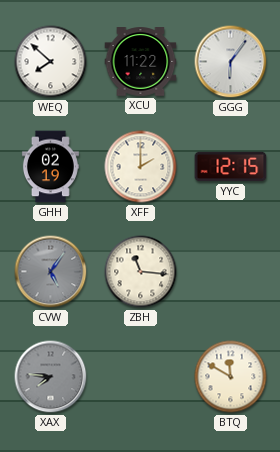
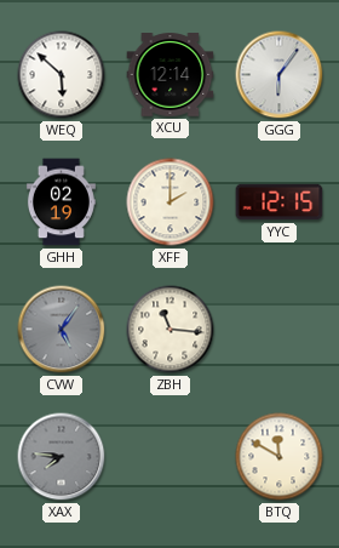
WEQ: 7:52 -> 5:52
XCU: 11:22 -> 12:14
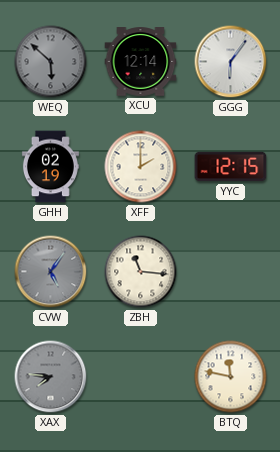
WEQ dial: white -> grey
BTQ: 11:50 -> 11:47
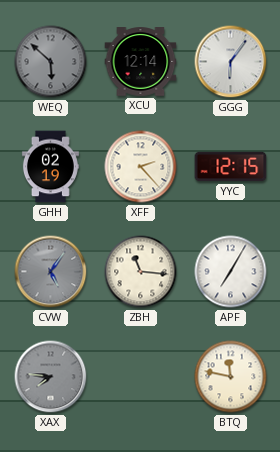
XFF: 2:00 -> 2:23
APF: none -> 7:05
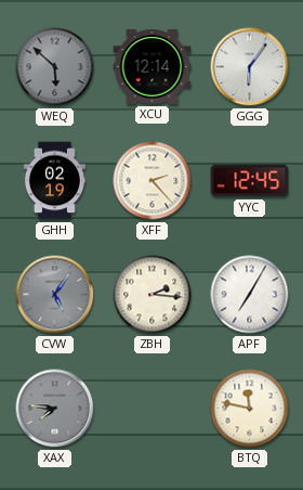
YYC: 12:15 -> 12:45
ZBH: 11:16 -> 2:16
